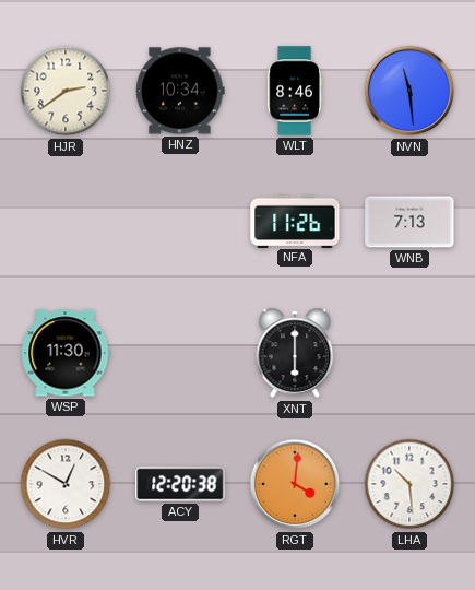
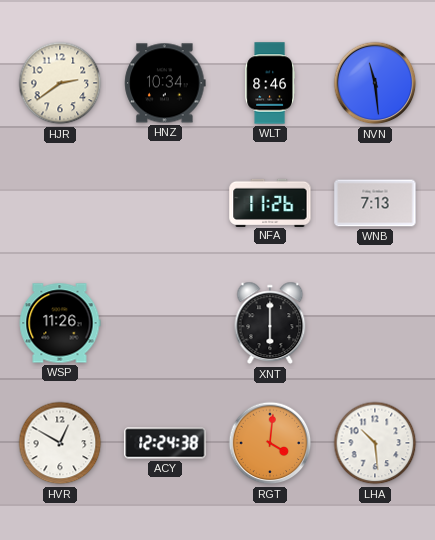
WSP: 11:30 -> 11:26
ACY: 12:20 -> 12:24
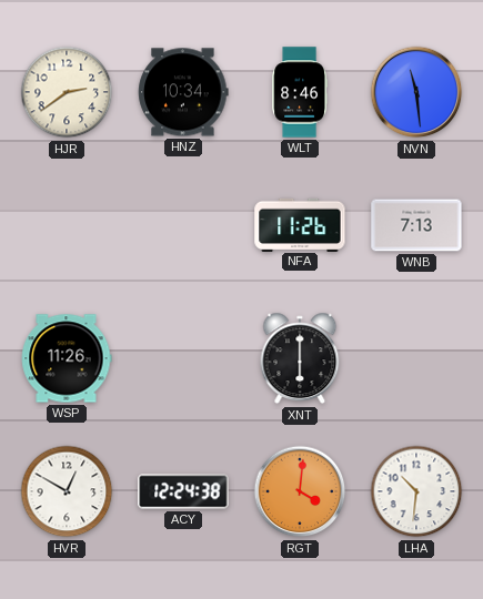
LHA: 10:29 -> 10:31
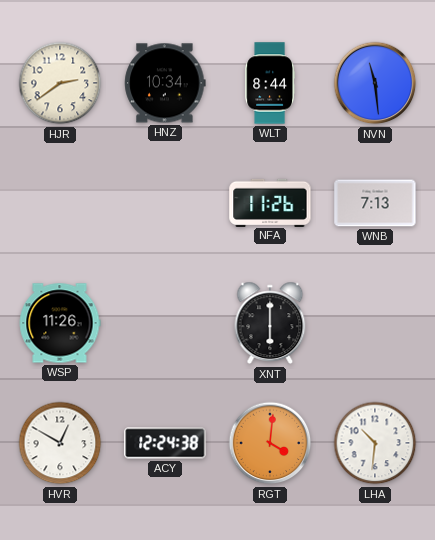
WLT: 8:46 -> 8:44
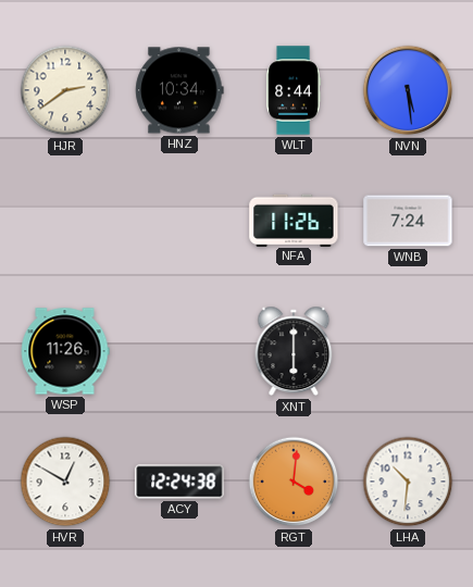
NVN: 11:29 -> 5:29
WNB: 7:13 -> 7:24
